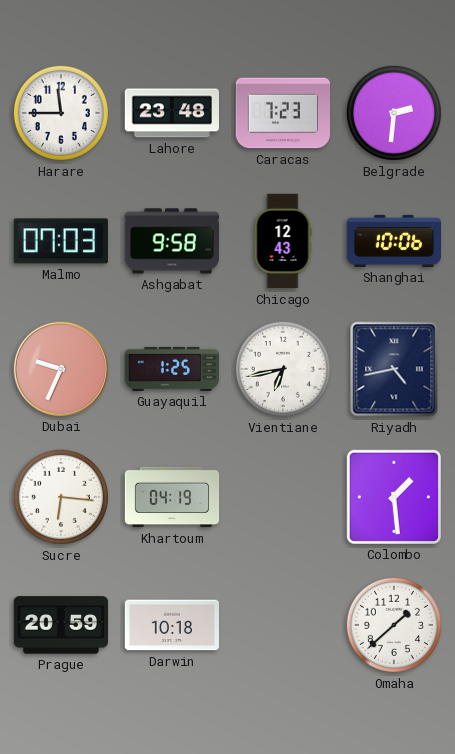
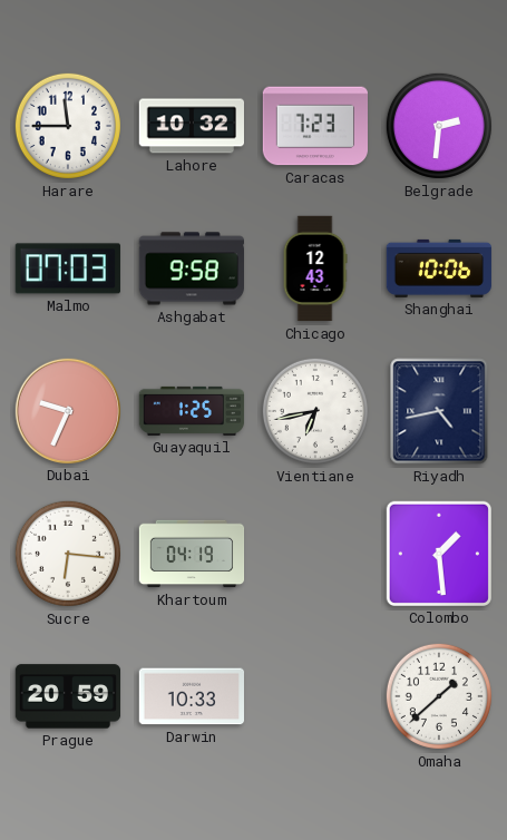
Lahore: 23:48 -> 10:32
Darwin: 10:18 -> 10:33
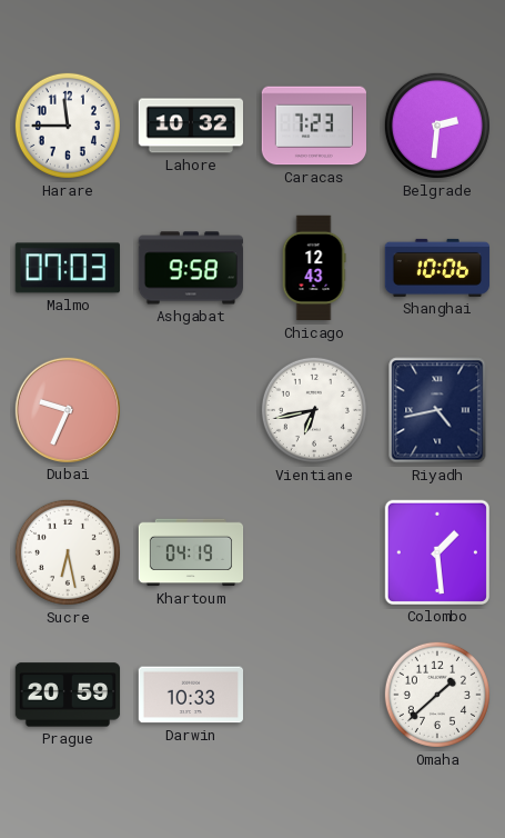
Guayaquil: 1:25 -> none
Sucre: 6:16 -> 6:28
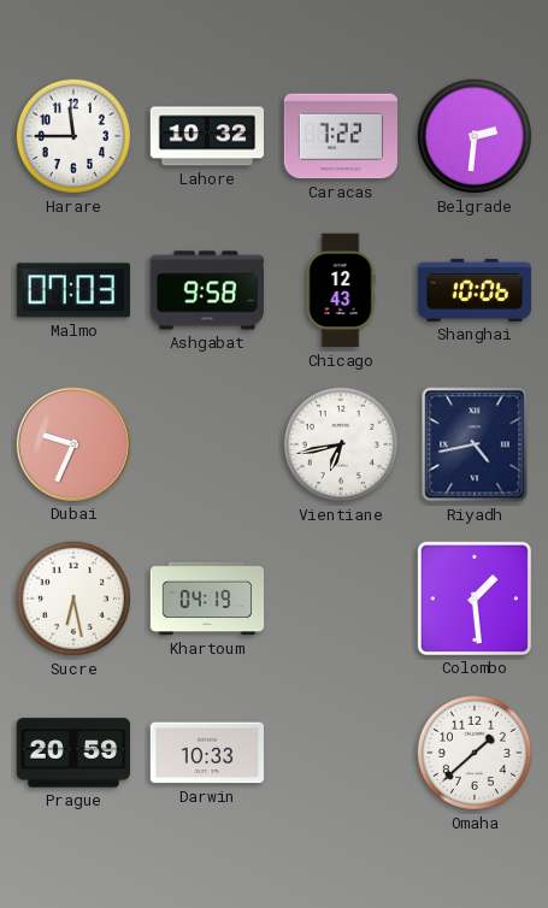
Caracas: 7:23 -> 7:22
